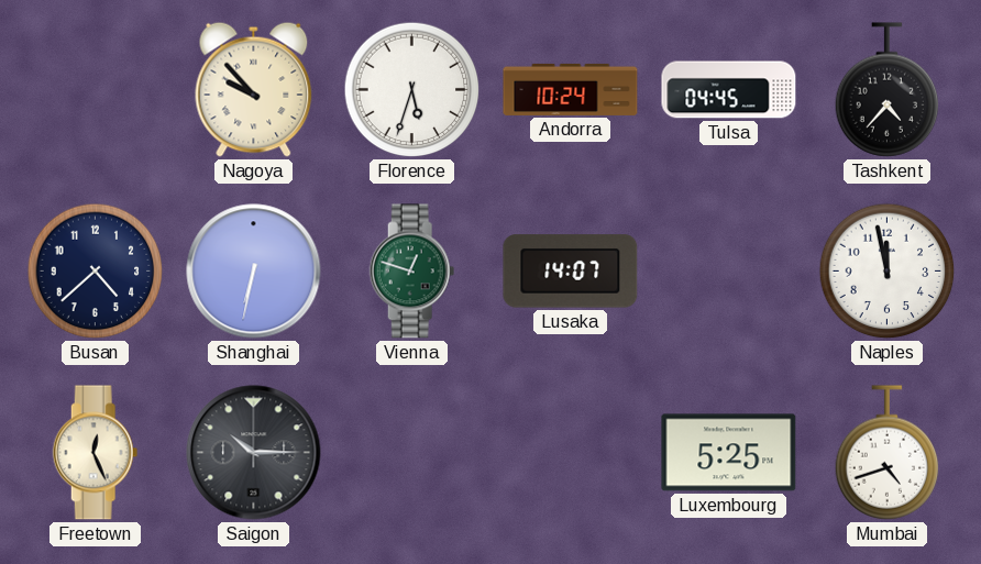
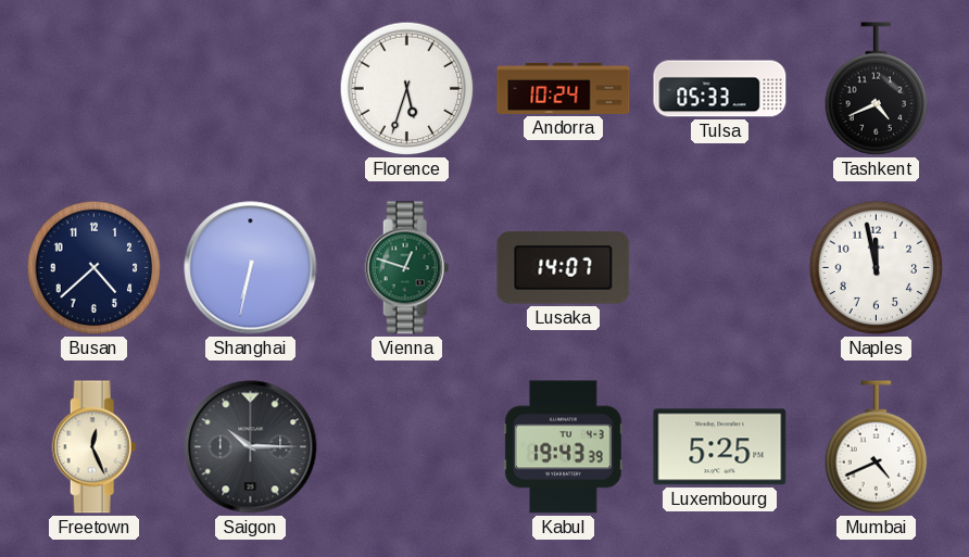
Nagoya: 9:53 -> none
Tulsa: 04:45 -> 05:33
Tashkent: 4:37 -> 4:41
Kabul: none -> 19:43
Mumbai: 4:42 -> 4:41
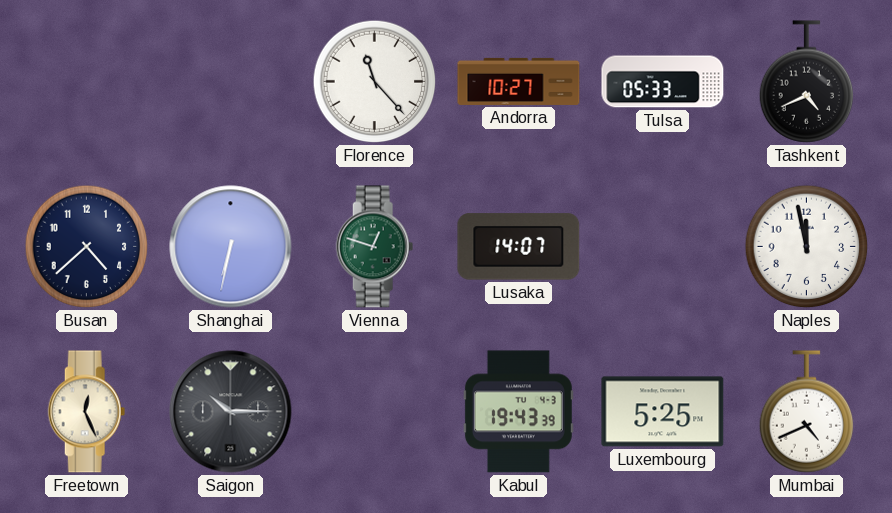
Florence: 5:33 -> 11:23
Andorra: 10:24 -> 10:27
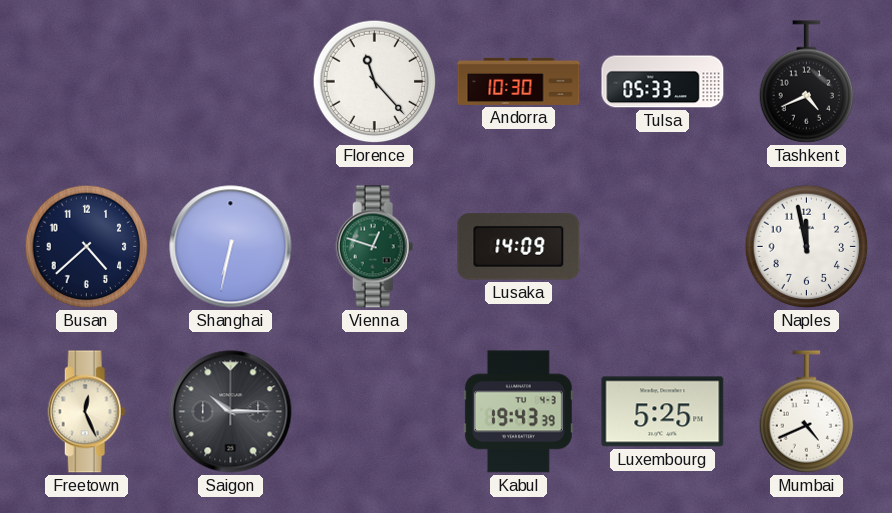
Andorra: 10:27 -> 10:30
Lusaka: 14:07 -> 14:09
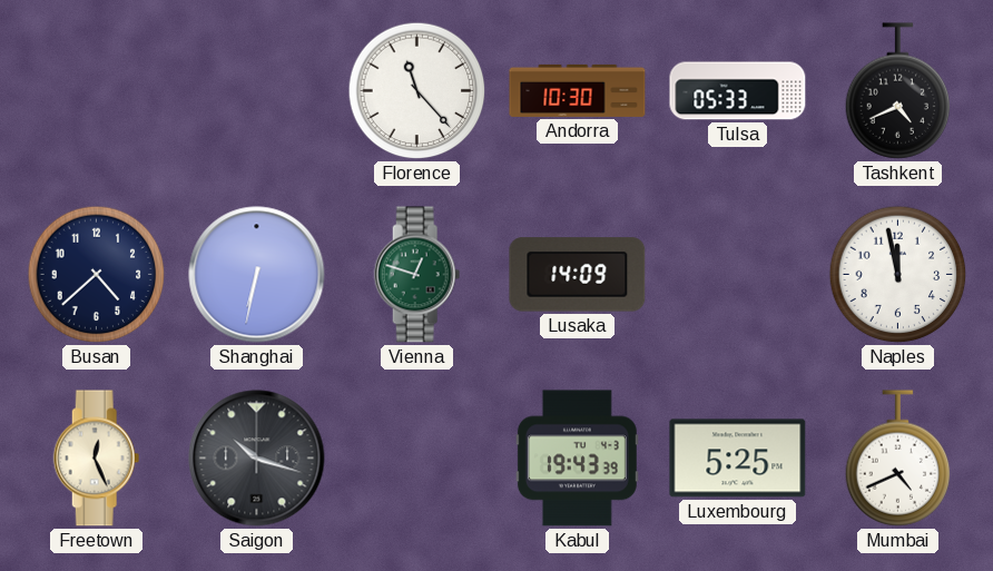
Saigon: 10:15 -> 10:18
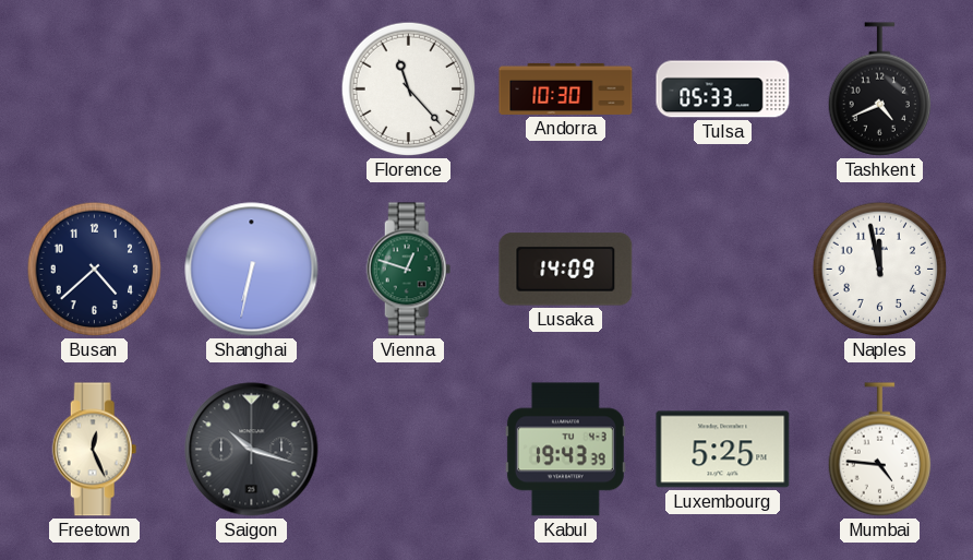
Mumbai: 4:41 -> 4:46
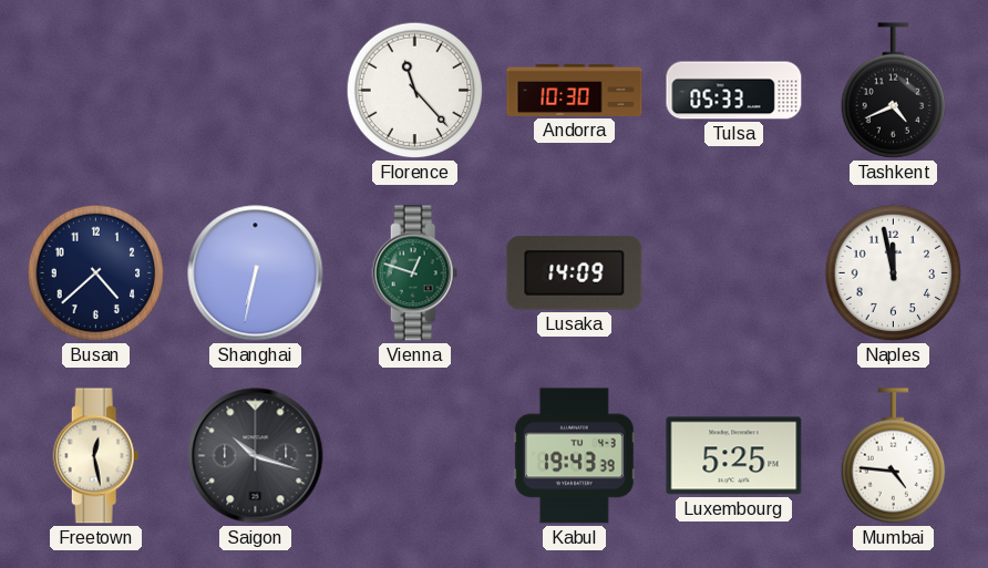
Freetown: 12:26 -> 12:28
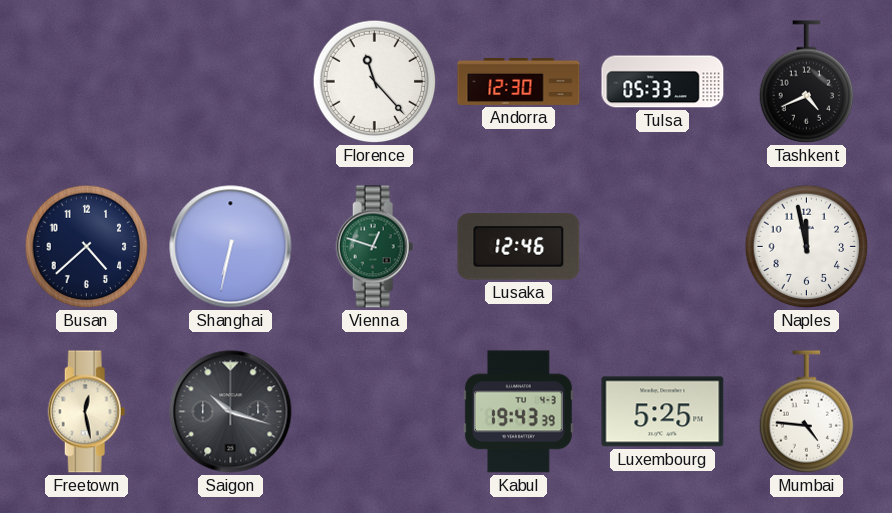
Andorra: 10:30 -> 12:30
Lusaka: 14:09 -> 12:46
